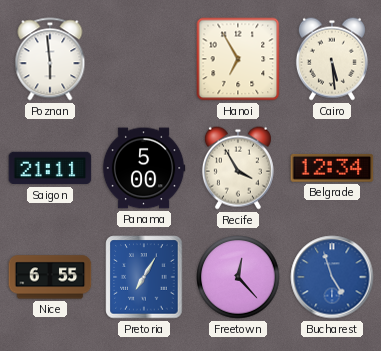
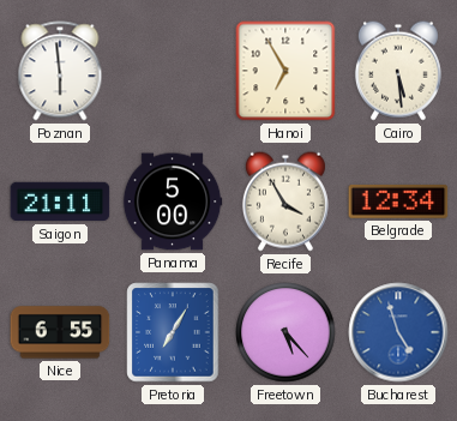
Freetown: 12:23 -> 5:23
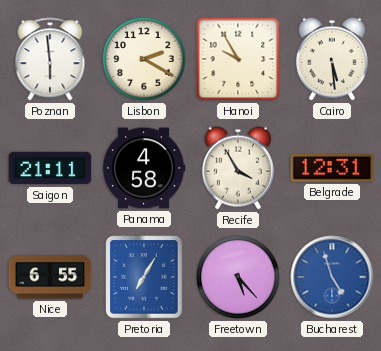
Lisbon: none -> 2:20
Hanoi: 6:55 -> 9:55
Panama: 5:00 -> 4:58
Belgrade: 12:34 -> 12:31
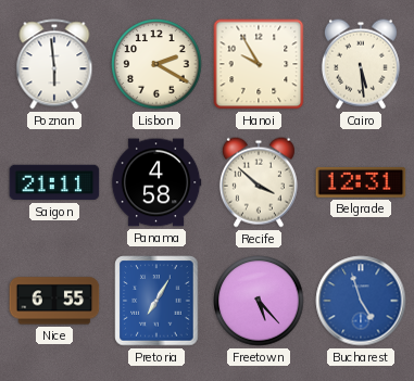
Recife: 3:55 -> 3:52
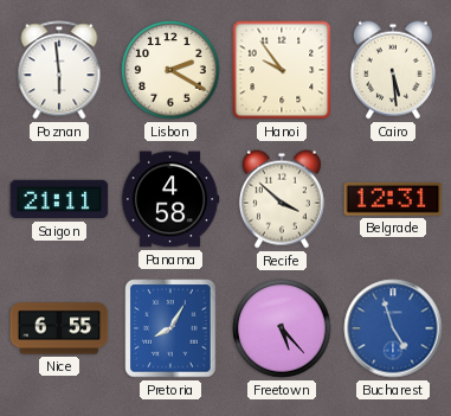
Hanoi: 9:55 -> 9:54
Pretoria: 7:05 -> 8:05
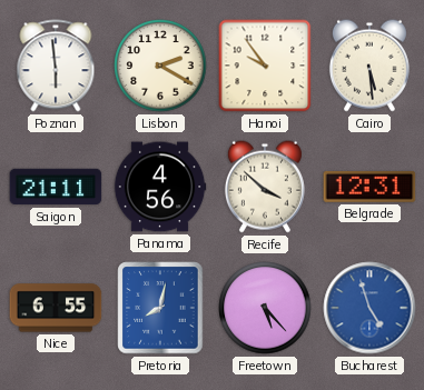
Panama: 4:58 -> 4:56
Pretoria: 8:05 -> 8:02
